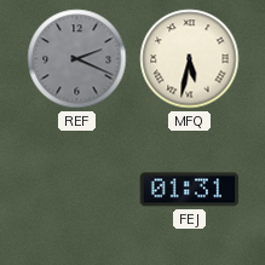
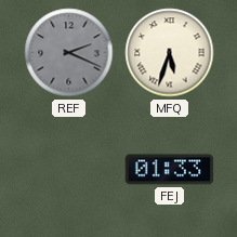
MFQ: 5:32 -> 5:33
FEJ: 01:31 -> 01:33
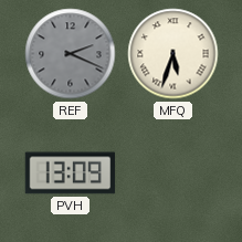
PVH: none -> 13:09
FEJ: 01:33 -> none
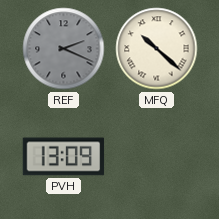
MFQ: 5:33 -> 10:22
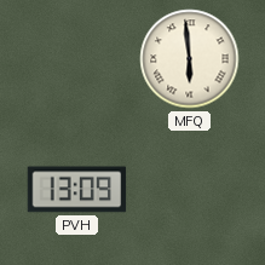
REF: 2:19 -> none
MFQ: 10:22 -> 5:59
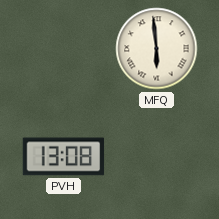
PVH: 13:09 -> 13:08
